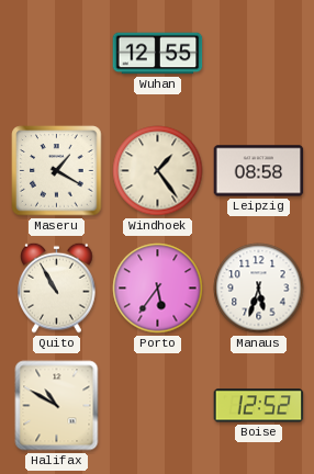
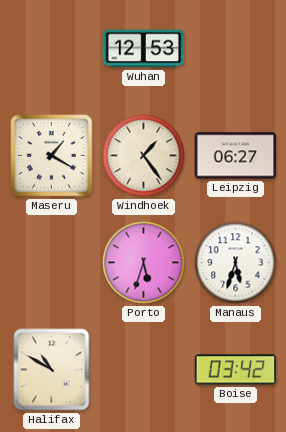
Wuhan: 12:55 -> 12:53
Leipzig: 08:58 -> 06:27
Quito: 10:55 -> none
Porto: 5:36 -> 5:33
Boise: 12:52 -> 03:42
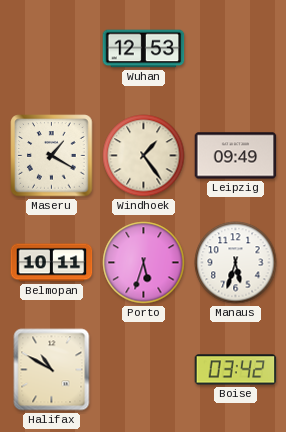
Leipzig: 06:27 -> 09:49
Belmopan: none -> 10:11
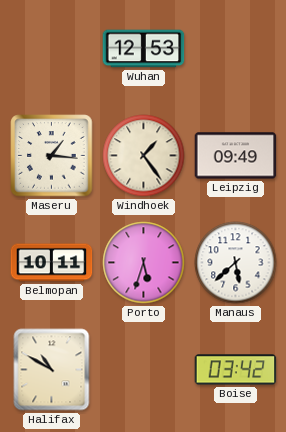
Maseru: 1:20 -> 1:16
Manaus: 5:33 -> 5:38
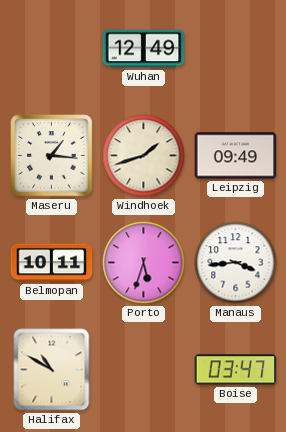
Wuhan: 12:53 -> 12:49
Windhoek: 1:24 -> 1:42
Manaus: 5:38 -> 3:44
Boise: 03:42 -> 03:47
